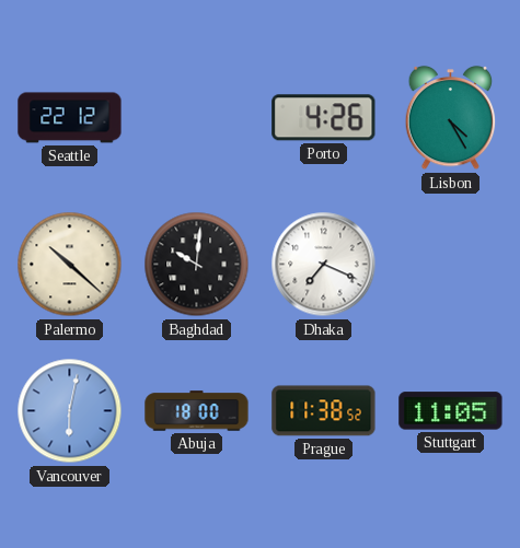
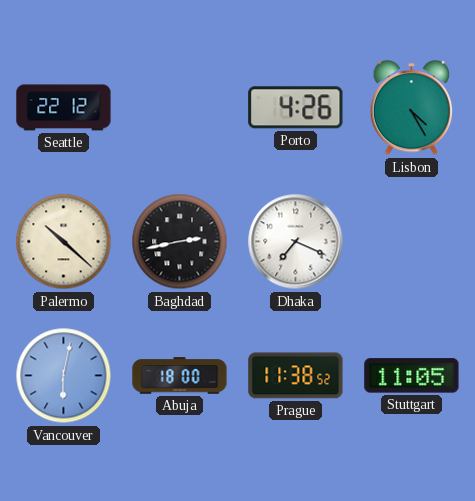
Baghdad: 10:01 -> 2:43
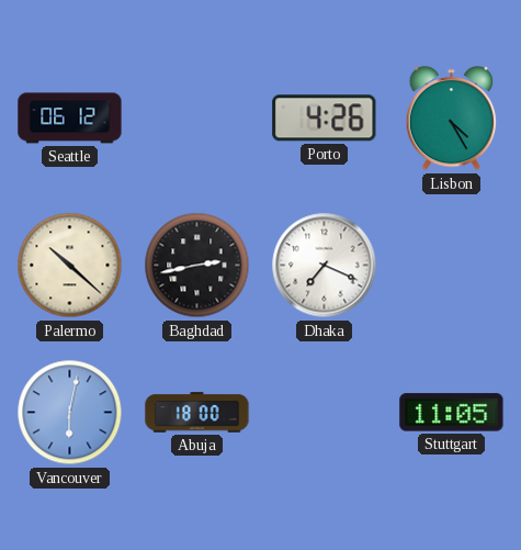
Seattle: 22:12 -> 06:12
Prague: 11:38 -> none
